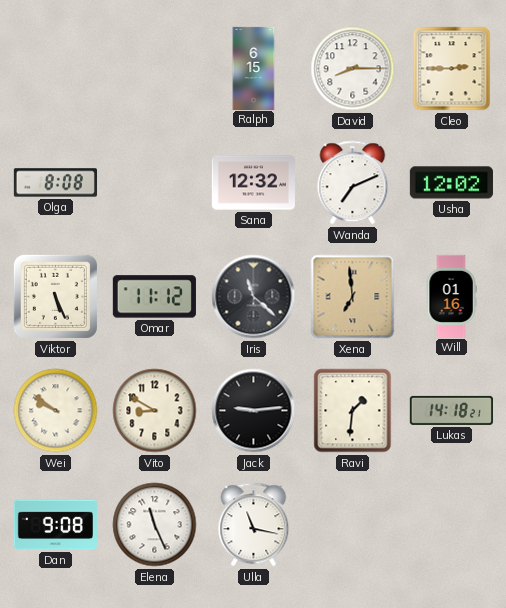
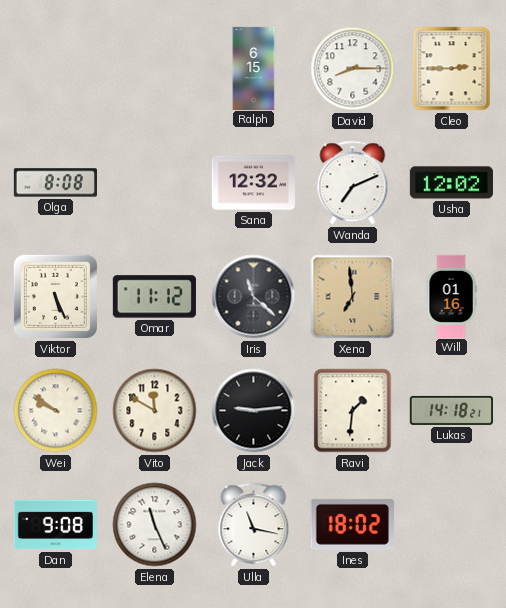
Vito: 8:50 -> 11:50
Ines: none -> 18:02
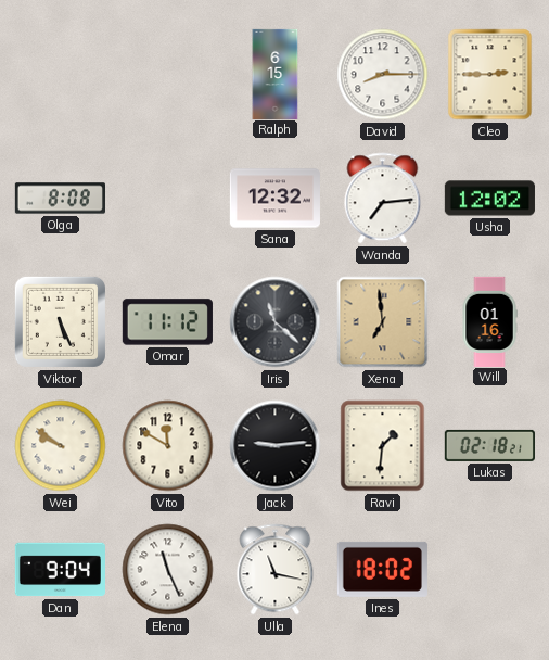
Wanda: 7:11 -> 7:14
Lukas: 14:18 -> 02:18
Dan: 9:08 -> 9:04
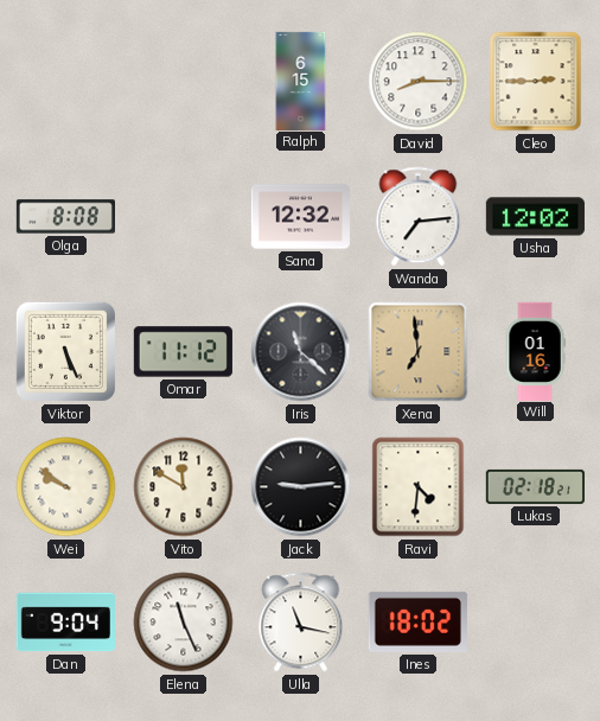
Ravi: 1:31 -> 4:31
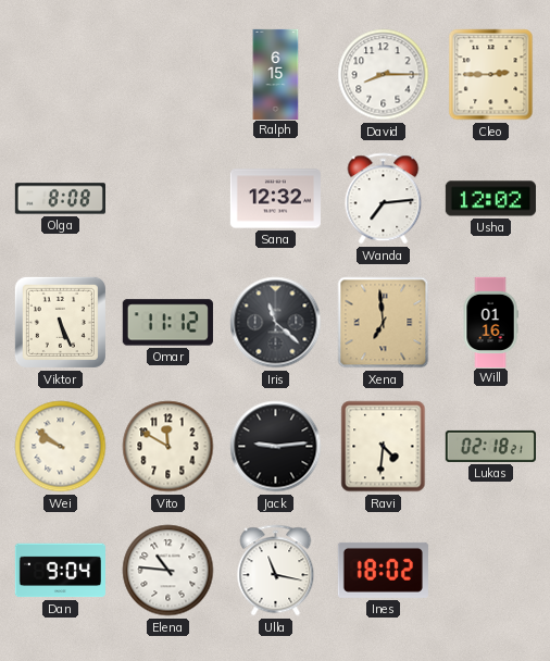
Elena: 11:26 -> 10:46
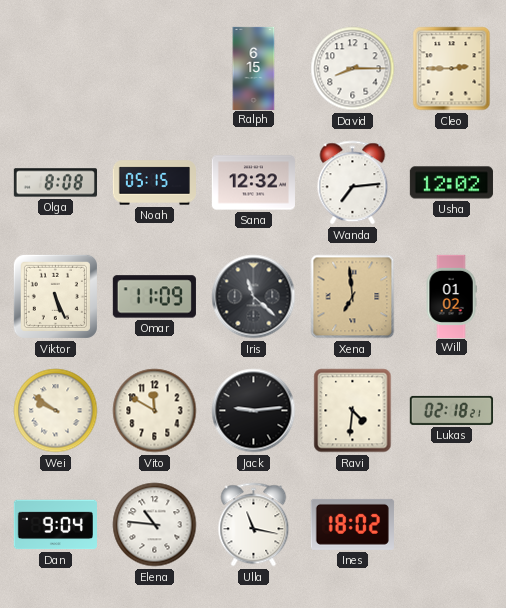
Noah: none -> 05:15
Omar: 11:12 -> 11:09
Will: 01:16 -> 01:02
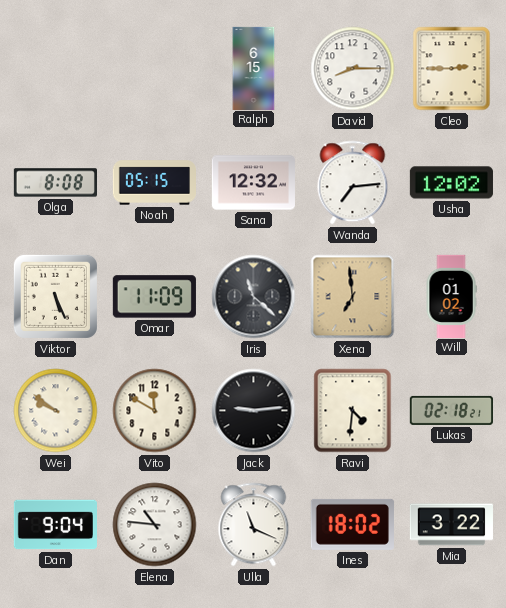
Ulla: 11:17 -> 11:19
Mia: none -> 3:22
